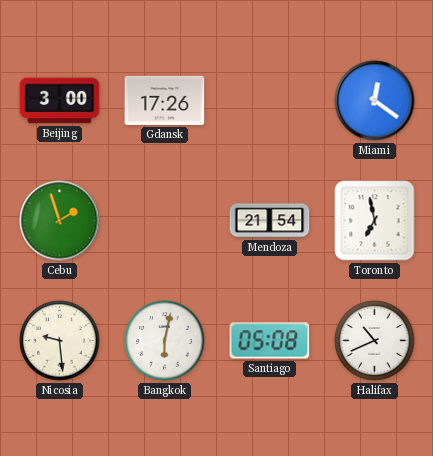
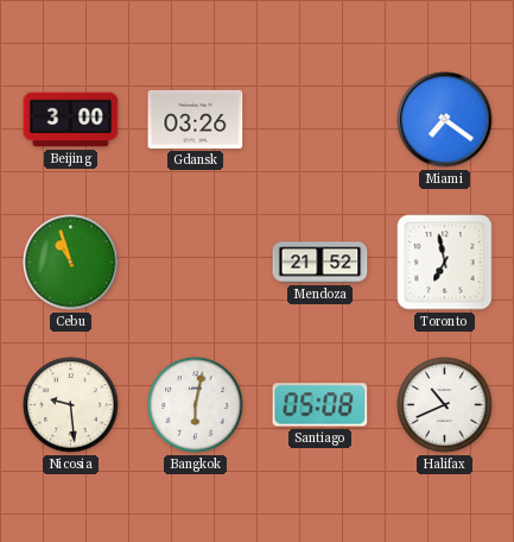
Gdansk: 17:26 -> 03:26
Miami: 12:21 -> 7:21
Cebu: 1:57 -> 10:57
Mendoza: 21:54 -> 21:52
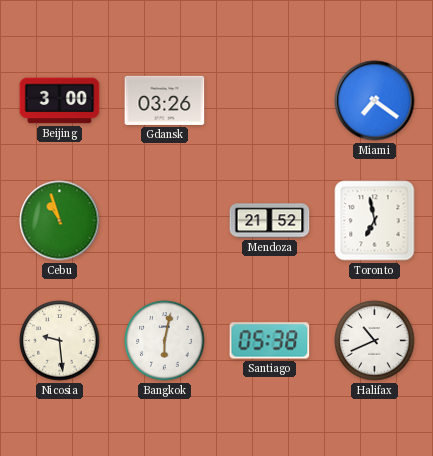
Santiago: 05:08 -> 05:38
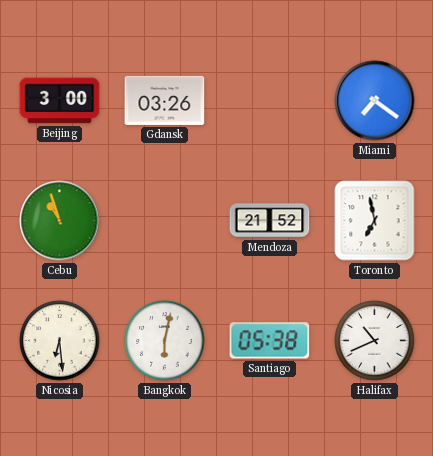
Nicosia: 9:29 -> 6:29
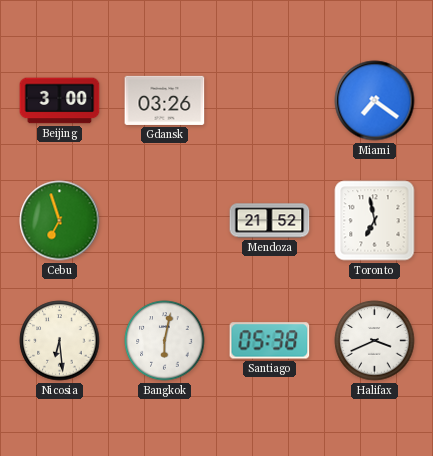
Cebu: 10:57 -> 6:57
Halifax: 10:41 -> 3:41
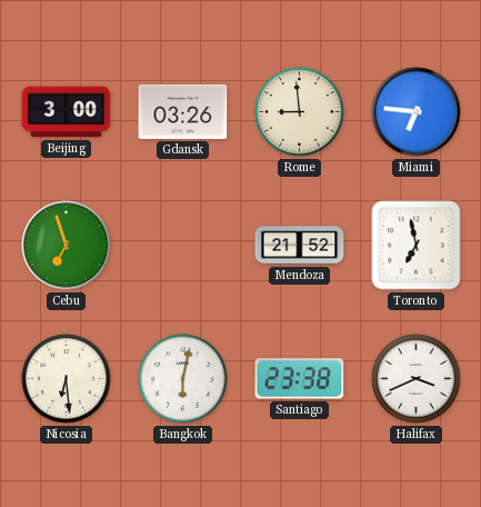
Rome: none -> 8:59
Miami: 7:21 -> 6:46
Santiago: 05:38 -> 23:38
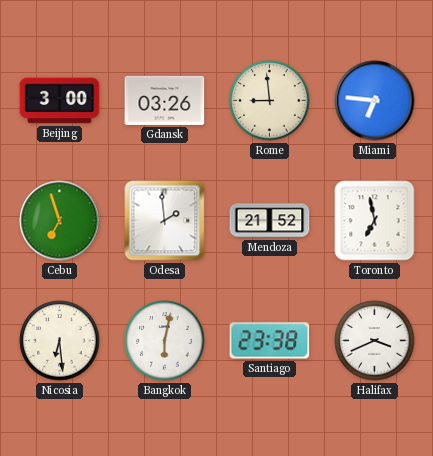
Odesa: none -> 1:59
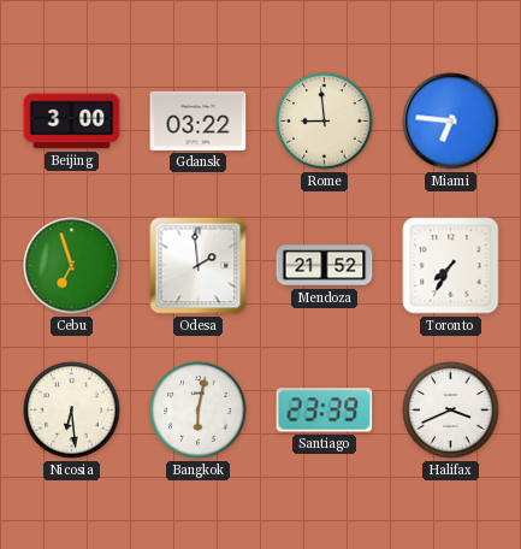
Gdansk: 03:26 -> 03:22
Toronto: 6:58 -> 7:35
Santiago: 23:38 -> 23:39
